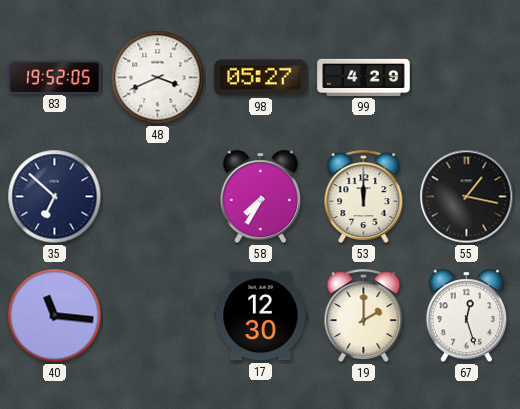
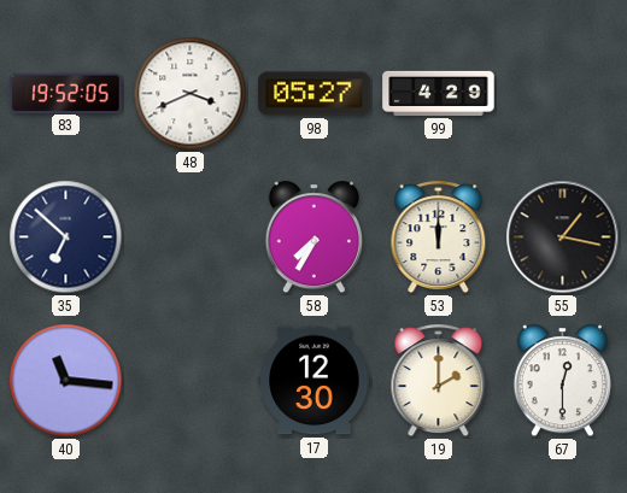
67: 12:27 -> 12:30
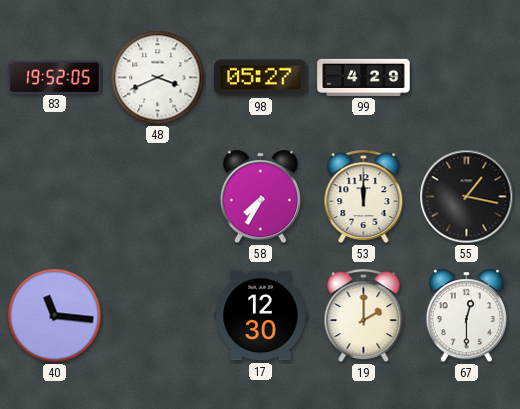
35: 6:52 -> none
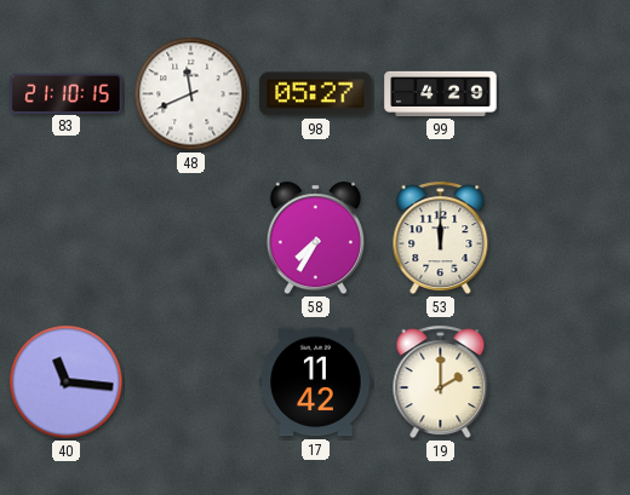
83: 19:52 -> 21:10
48: 3:41 -> 11:41
55: 1:17 -> none
17: 12:30 -> 11:42
67: 12:30 -> none
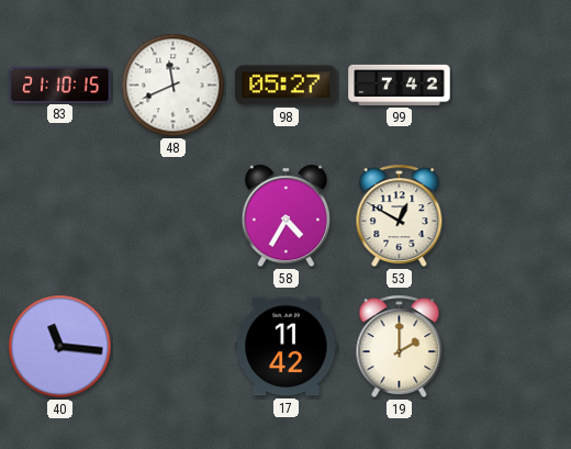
99: 4:29 -> 7:42
58: 7:35 -> 4:35
53: 12:00 -> 12:50
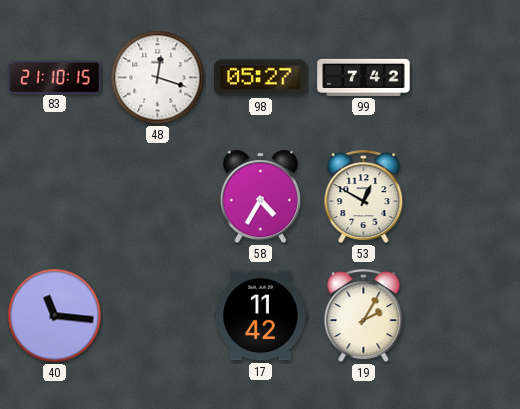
48: 11:41 -> 12:18
19: 2:00 -> 2:05
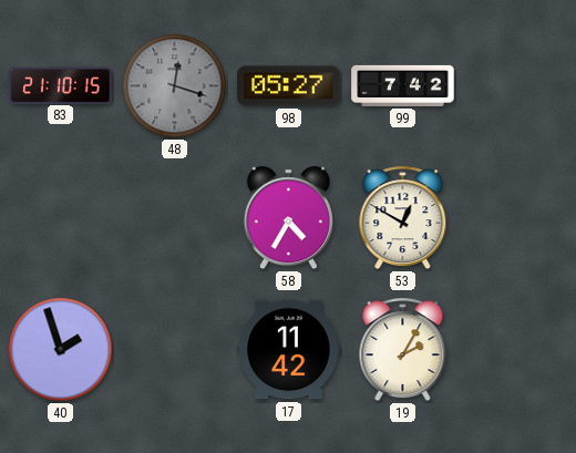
48 dial: white -> grey
40: 11:16 -> 1:57
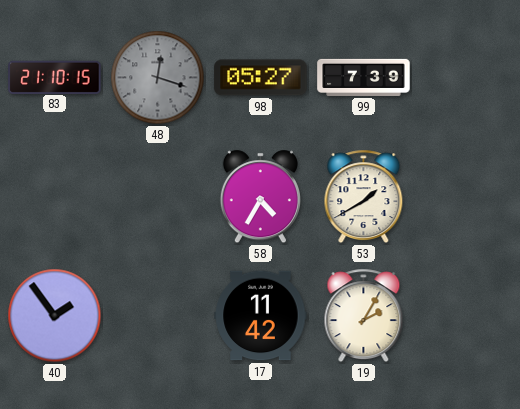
99: 7:42 -> 7:39
53: 12:50 -> 1:40
40: 1:57 -> 1:54
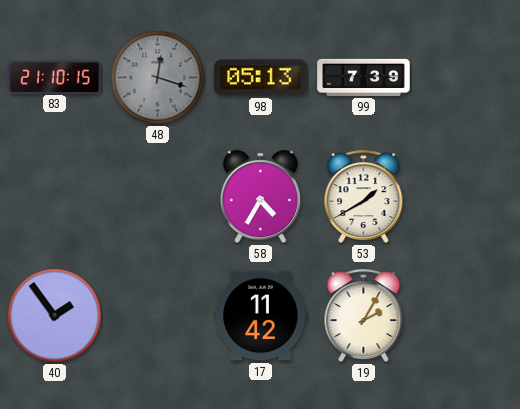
98: 05:27 -> 05:13
